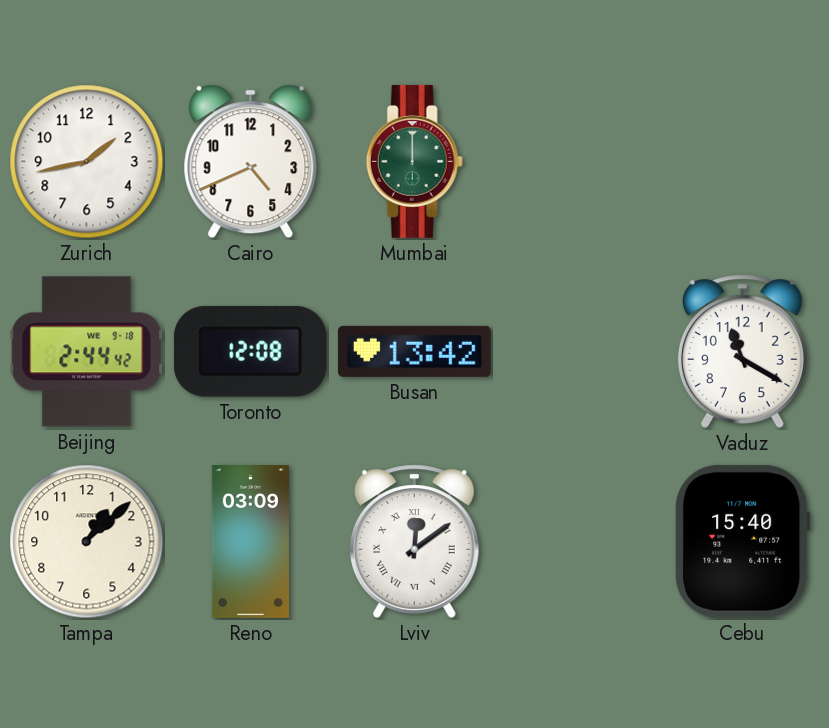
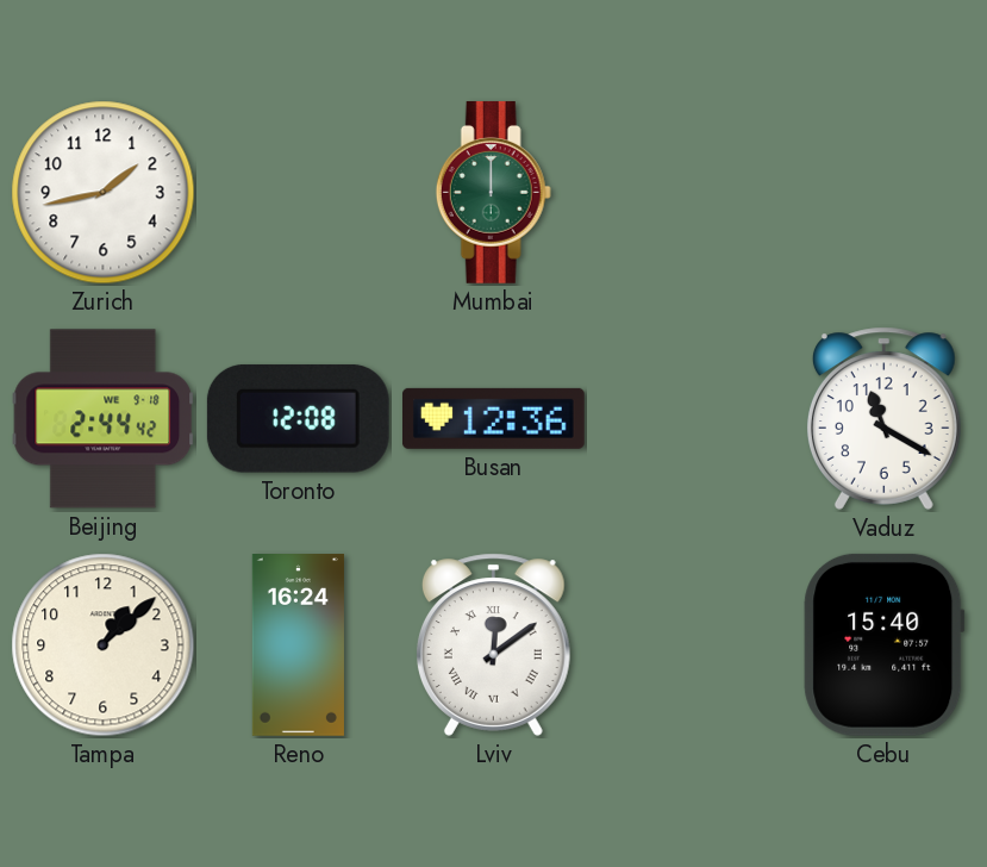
Cairo: 4:41 -> none
Busan: 13:42 -> 12:36
Reno: 03:09 -> 16:24
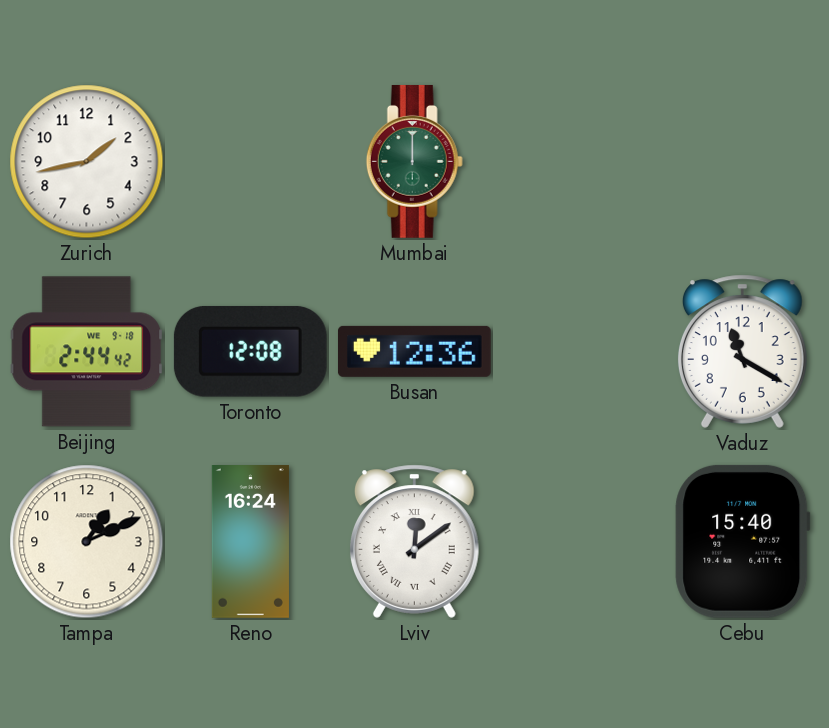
Tampa: 1:08 -> 1:11
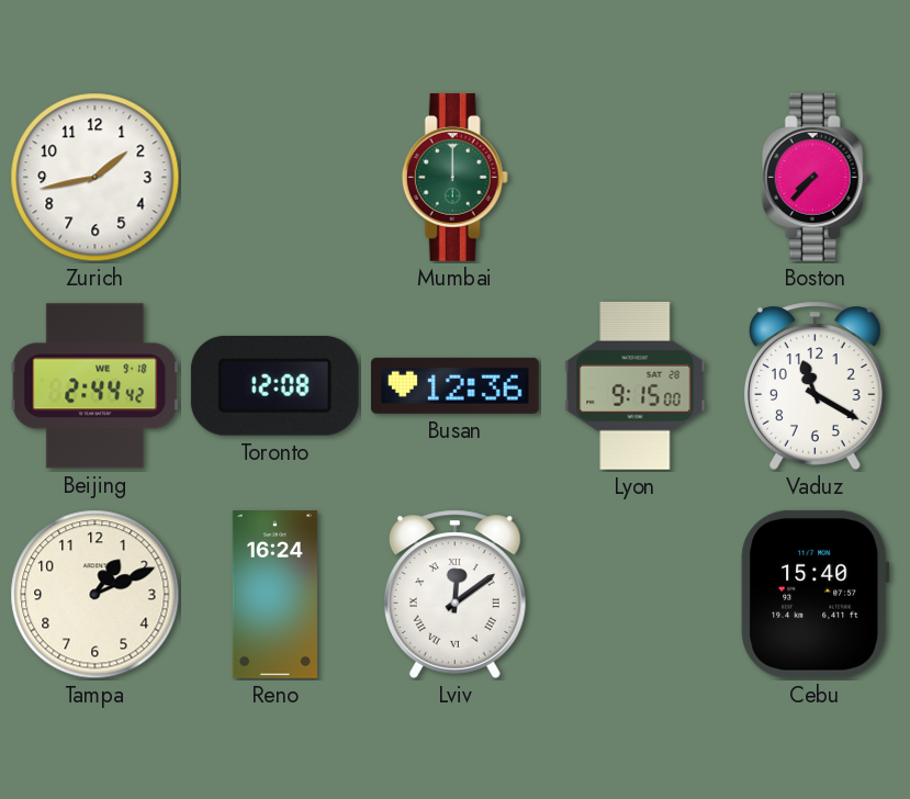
Boston: none -> 7:37
Lyon: none -> 9:15
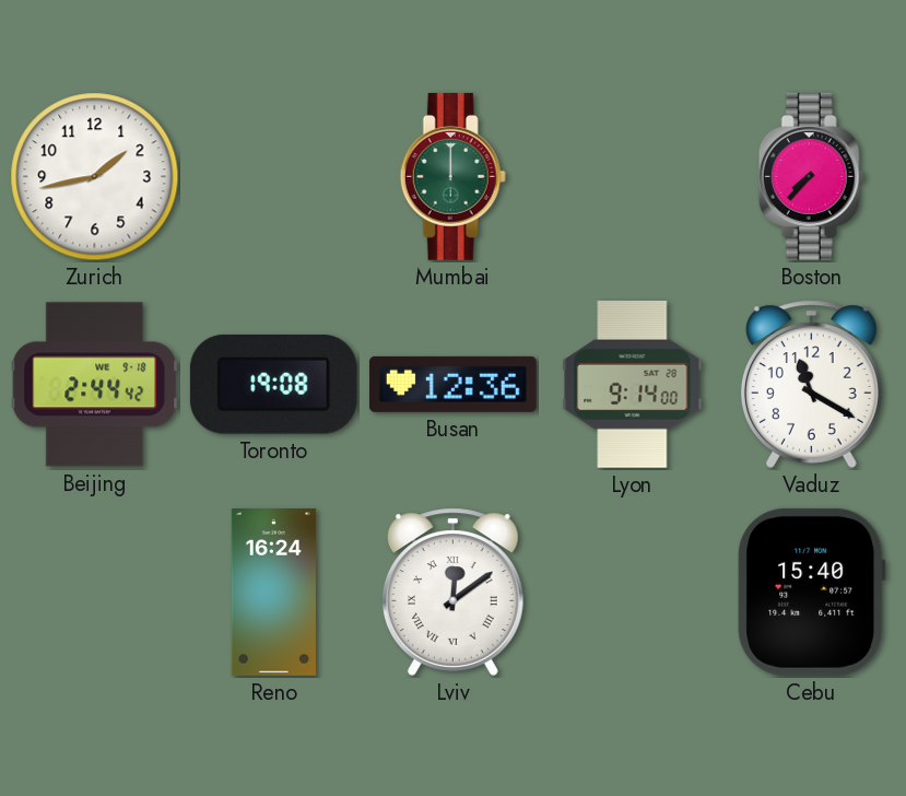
Toronto: 12:08 -> 19:08
Lyon: 9:15 -> 9:14
Tampa: 1:11 -> none
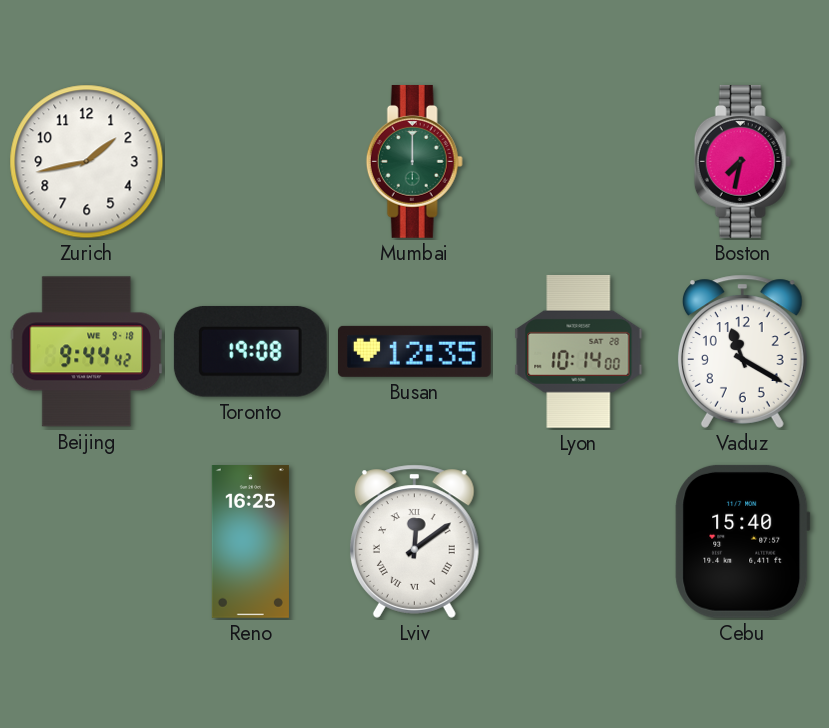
Boston: 7:37 -> 7:32
Beijing: 2:44 -> 9:44
Busan: 12:36 -> 12:35
Lyon: 9:14 -> 10:14
Reno: 16:24 -> 16:25
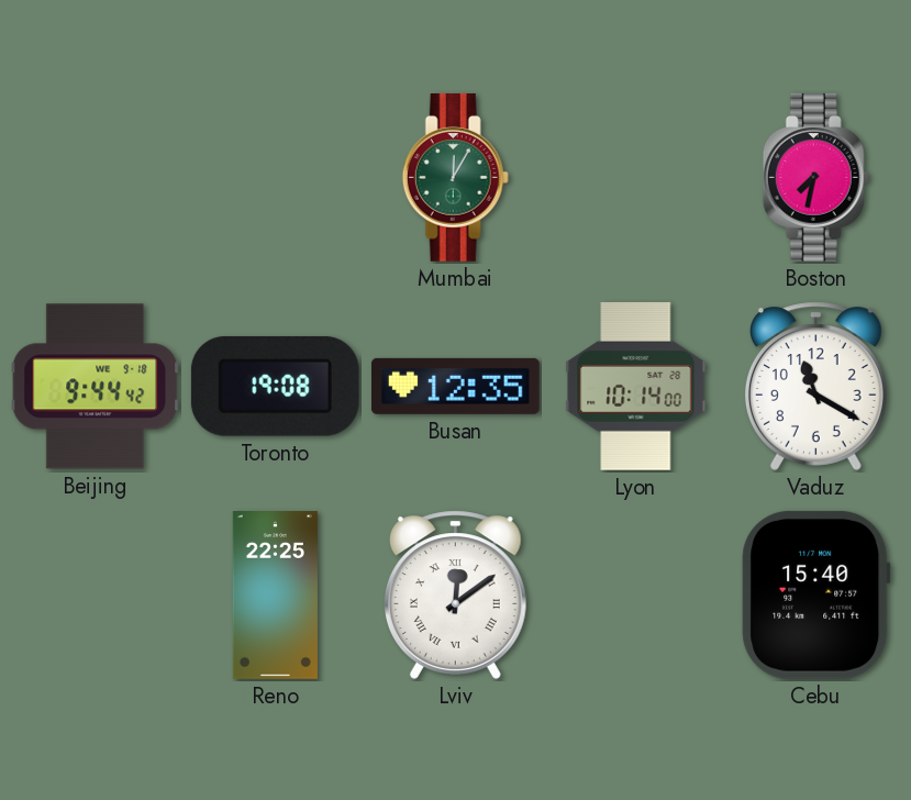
Zurich: 1:43 -> none
Mumbai: 12:00 -> 12:05
Reno: 16:25 -> 22:25
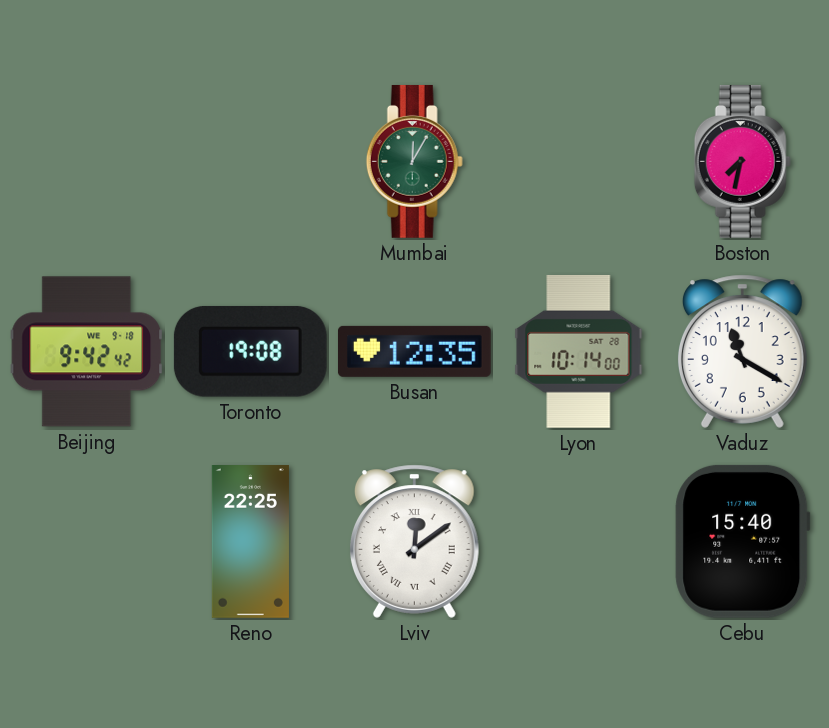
Beijing: 9:44 -> 9:42
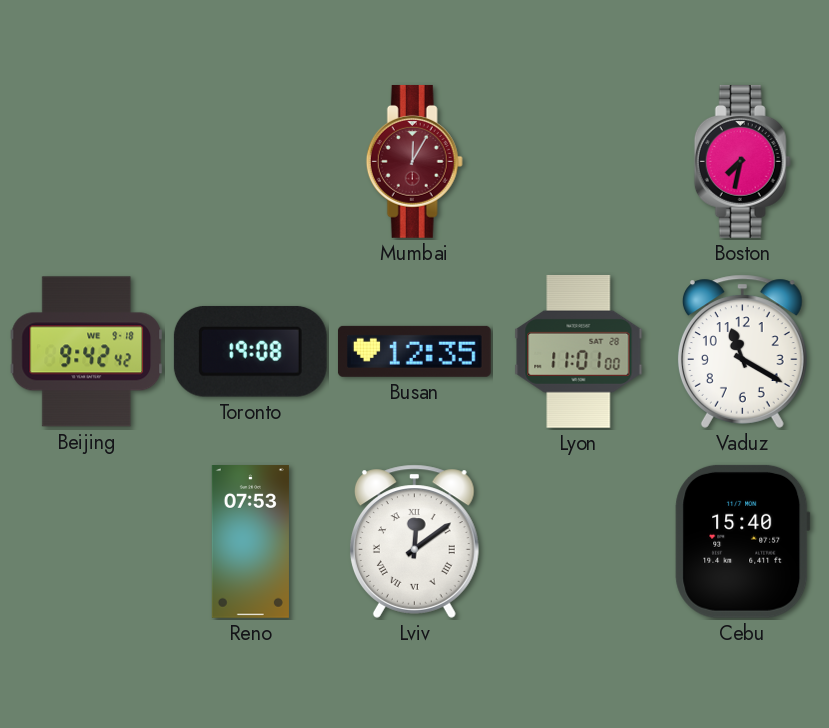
Mumbai dial: green -> burgundy
Lyon: 10:14 -> 11:01
Reno: 22:25 -> 07:53
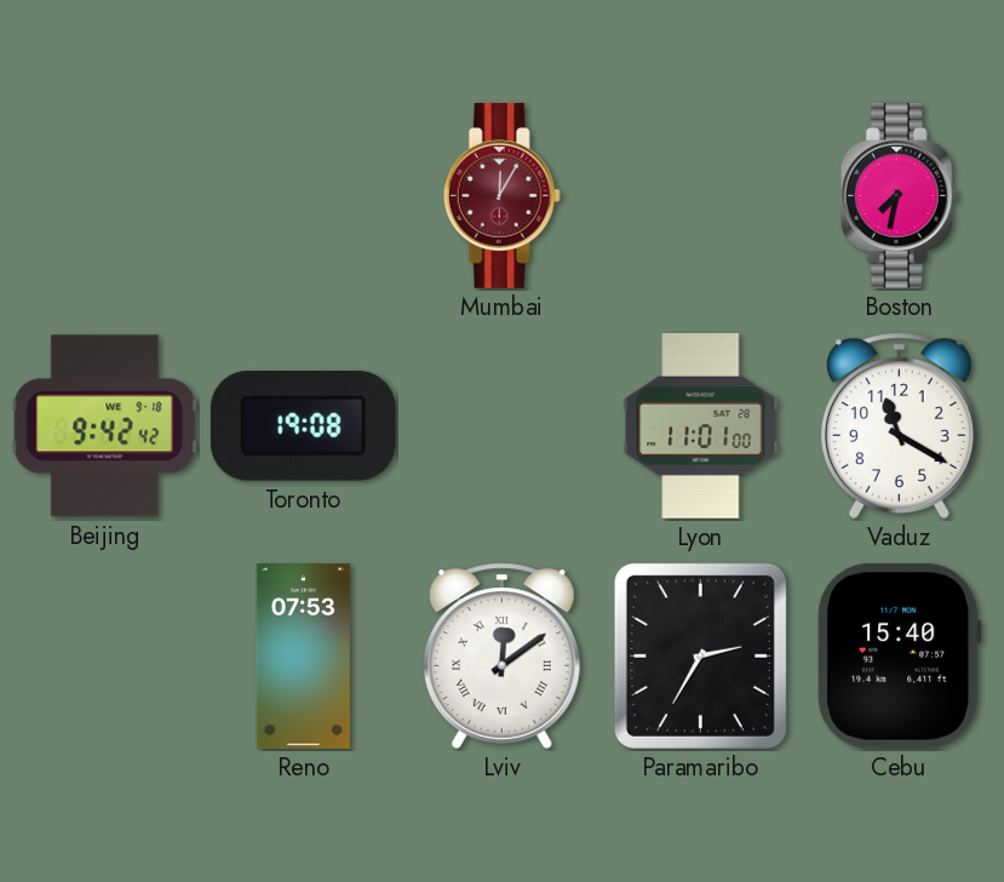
Busan: 12:35 -> none
Paramaribo: none -> 2:35
